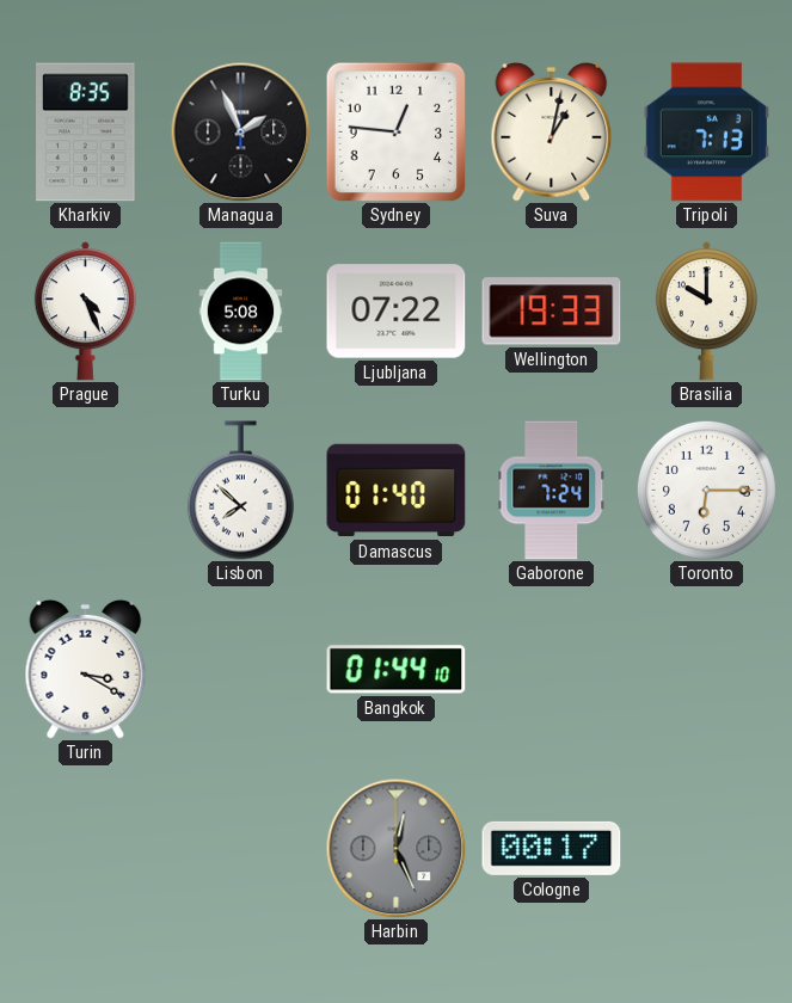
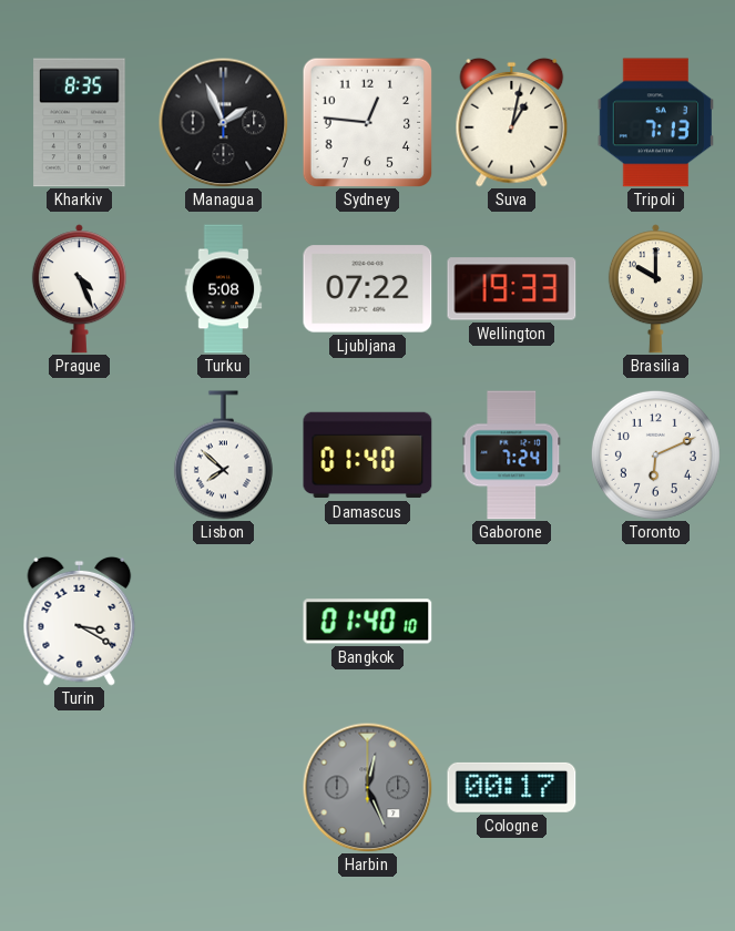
Toronto: 6:15 -> 6:11
Bangkok: 01:44 -> 01:40
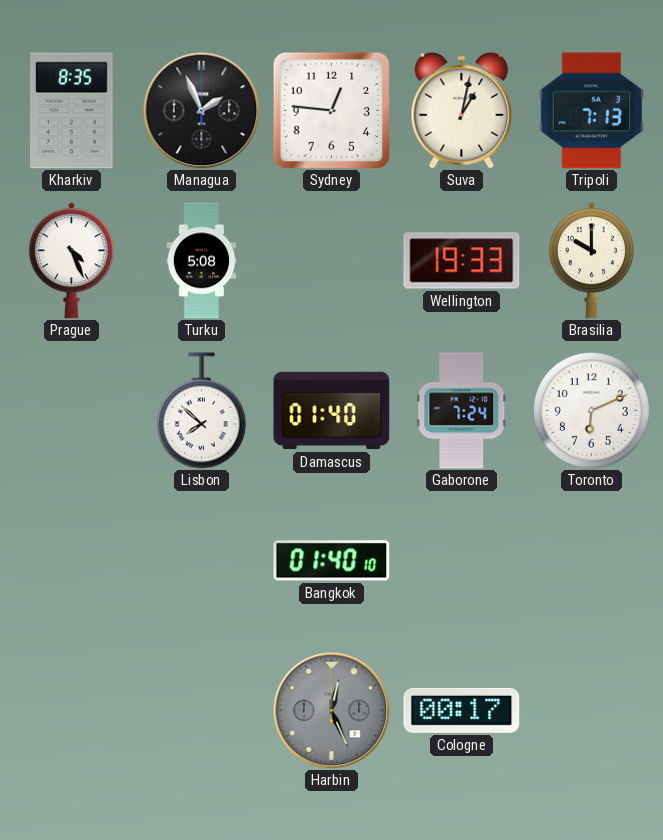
Ljubljana: 07:22 -> none
Turin: 3:20 -> none
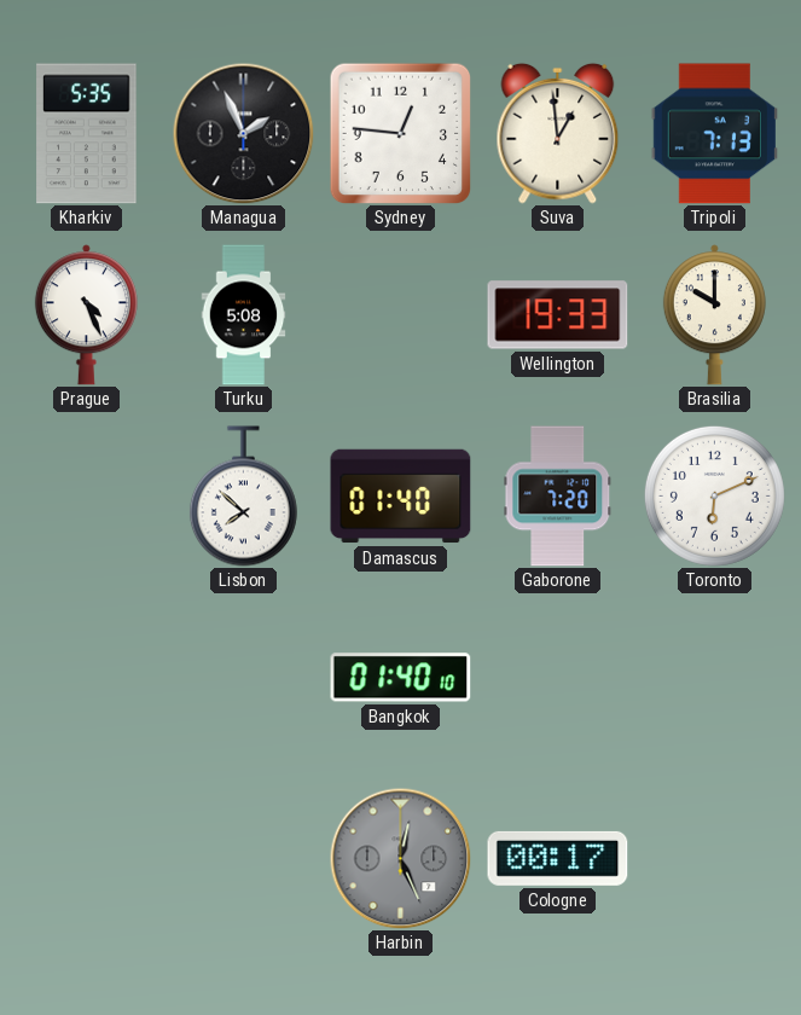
Kharkiv: 8:35 -> 5:35
Suva: 1:02 -> 12:59
Gaborone: 7:24 -> 7:20
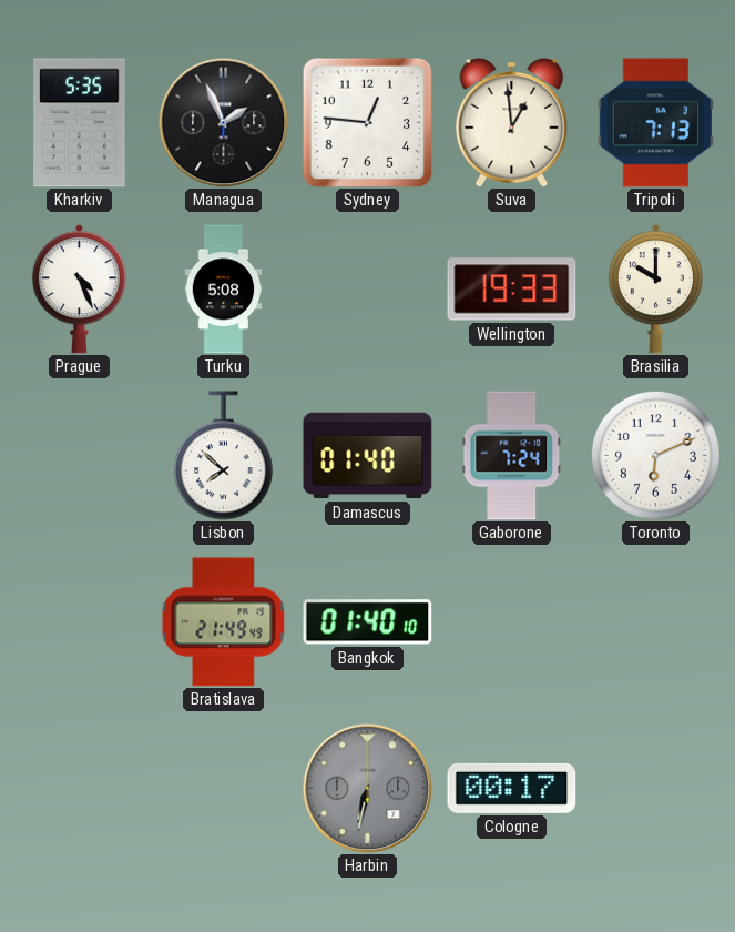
Gaborone: 7:20 -> 7:24
Bratislava: none -> 21:49
Harbin: 12:26 -> 6:32
